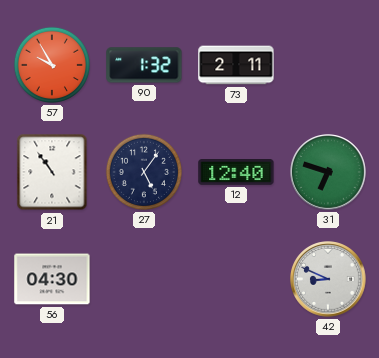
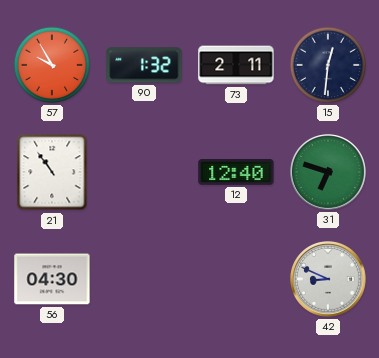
15: none -> 12:31
27: 5:06 -> none
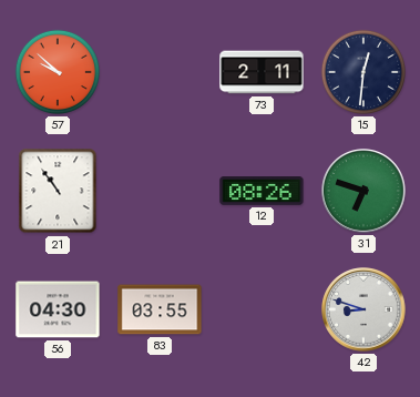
57: 9:55 -> 9:52
90: 1:32 -> none
12: 12:40 -> 08:26
83: none -> 03:55
42: 8:49 -> 8:48
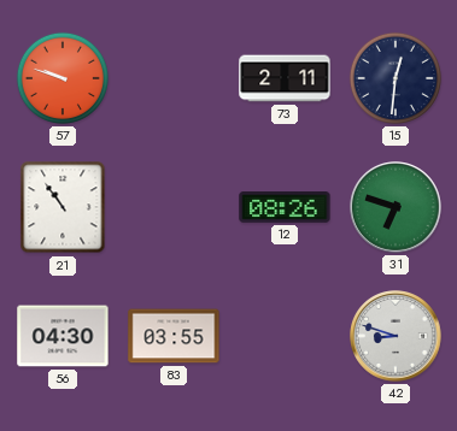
57: 9:52 -> 9:48
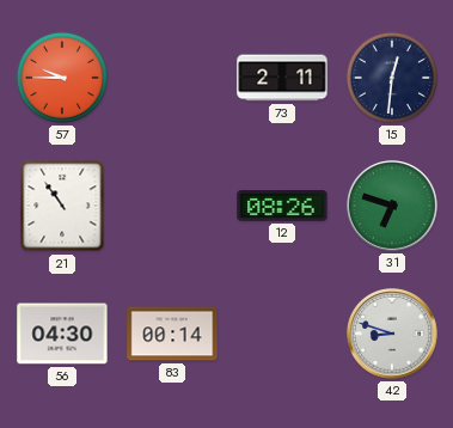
57: 9:48 -> 9:45
83: 03:55 -> 00:14
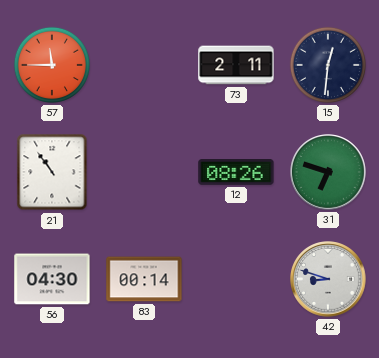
57: 9:45 -> 11:45
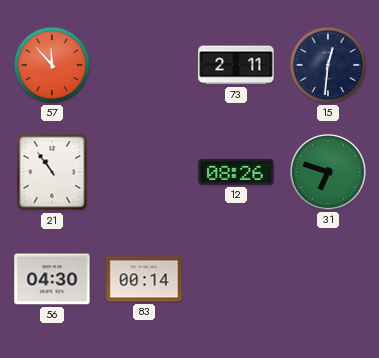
57: 11:45 -> 11:53
42: 8:48 -> none
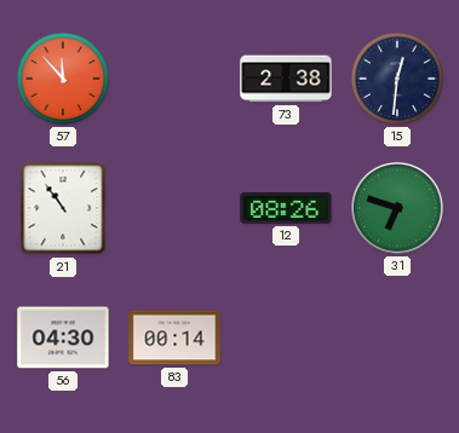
73: 2:11 -> 2:38
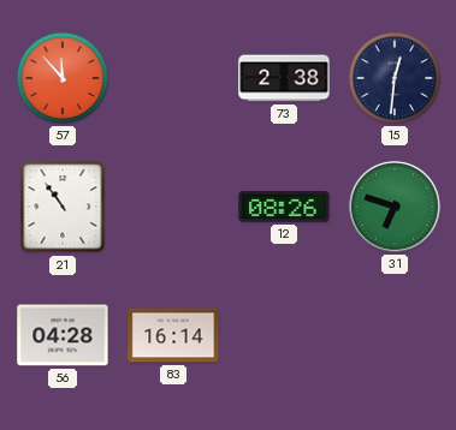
56: 04:30 -> 04:28
83: 00:14 -> 16:14
